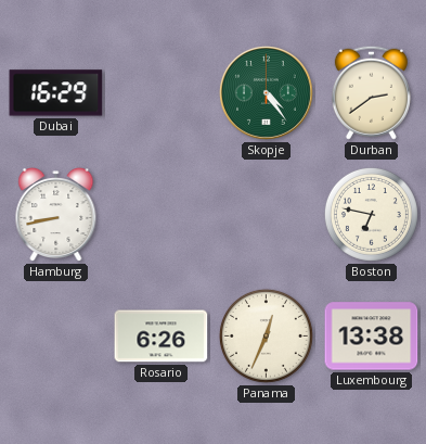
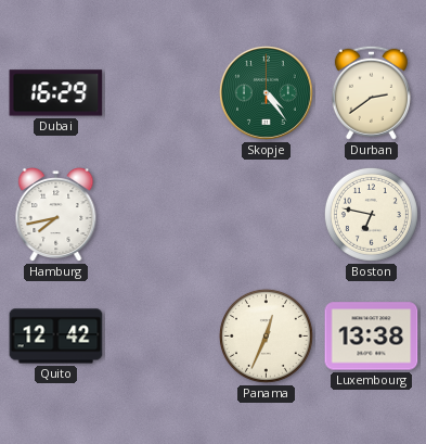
Hamburg: 8:43 -> 7:43
Quito: none -> 12:42
Rosario: 6:26 -> none
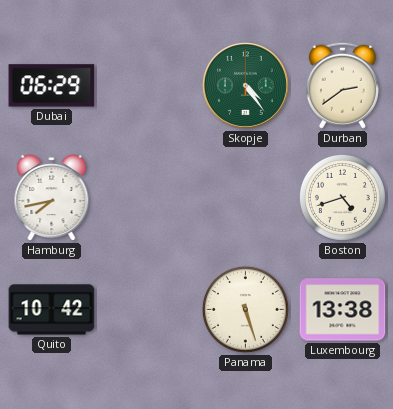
Dubai: 16:29 -> 06:29
Boston: 6:47 -> 4:42
Quito: 12:42 -> 10:42
Panama: 12:34 -> 5:27
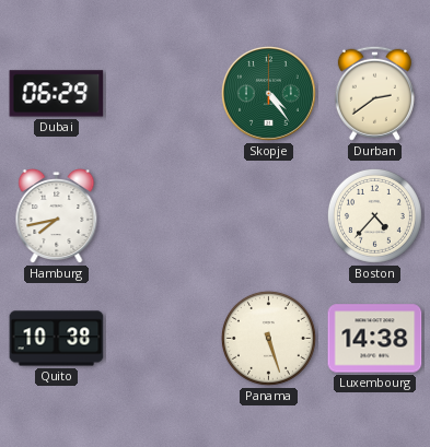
Boston: 4:42 -> 4:37
Quito: 10:42 -> 10:38
Luxembourg: 13:38 -> 14:38
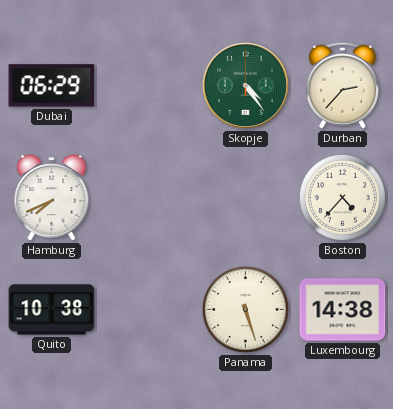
Durban: 2:39 -> 2:37
Hamburg: 7:43 -> 7:41
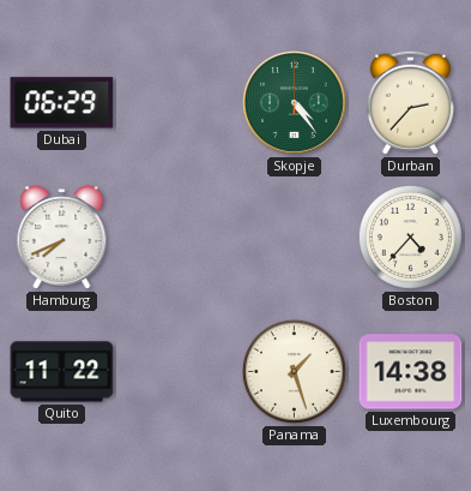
Quito: 10:38 -> 11:22
Panama: 5:27 -> 1:27
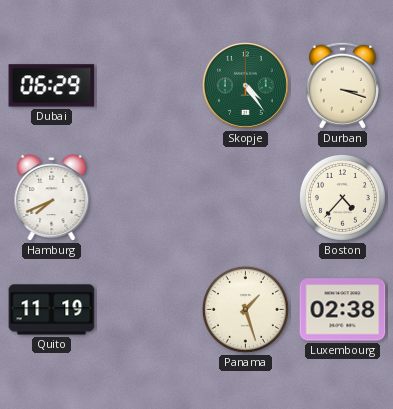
Durban: 2:37 -> 3:18
Quito: 11:22 -> 11:19
Luxembourg: 14:38 -> 02:38
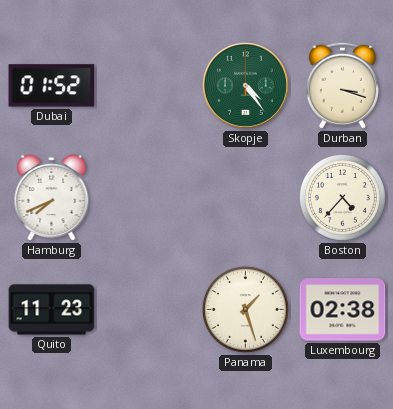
Dubai: 06:29 -> 01:52
Quito: 11:19 -> 11:23
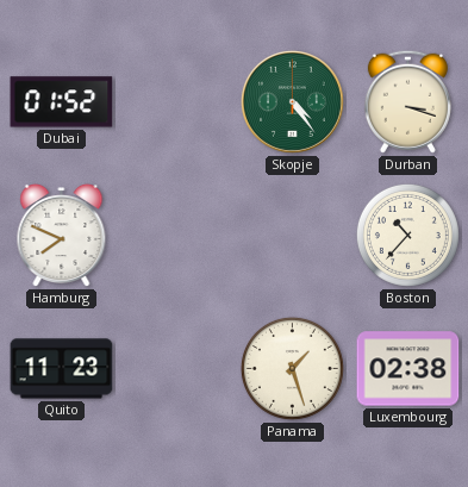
Hamburg: 7:41 -> 7:49
Boston: 4:37 -> 10:37
